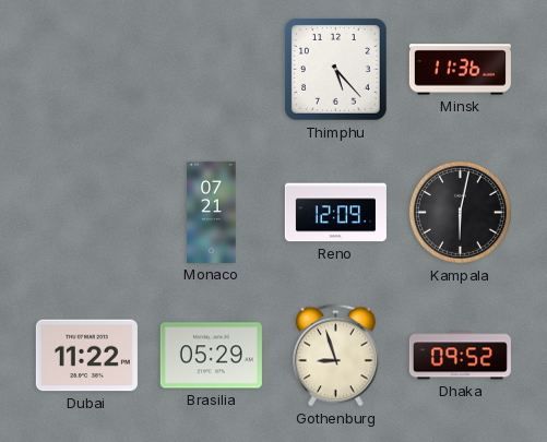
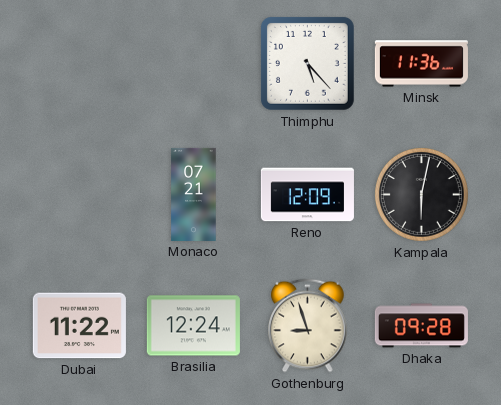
Brasilia: 05:29 -> 12:24
Dhaka: 09:52 -> 09:28
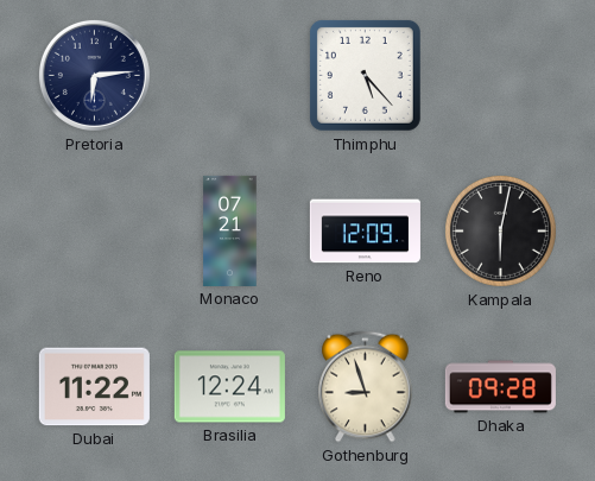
Pretoria: none -> 6:14
Minsk: 11:36 -> none
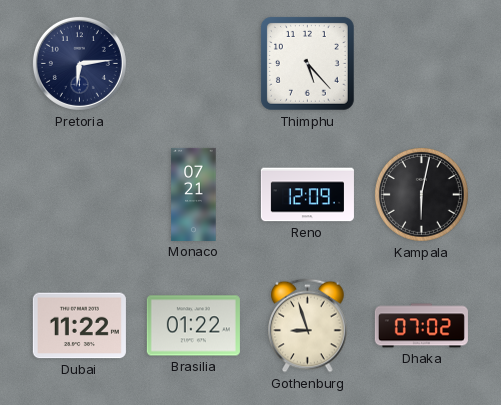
Brasilia: 12:24 -> 01:22
Dhaka: 09:28 -> 07:02
